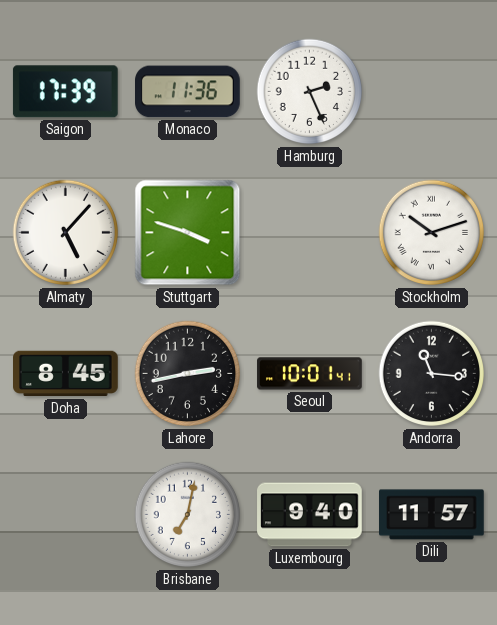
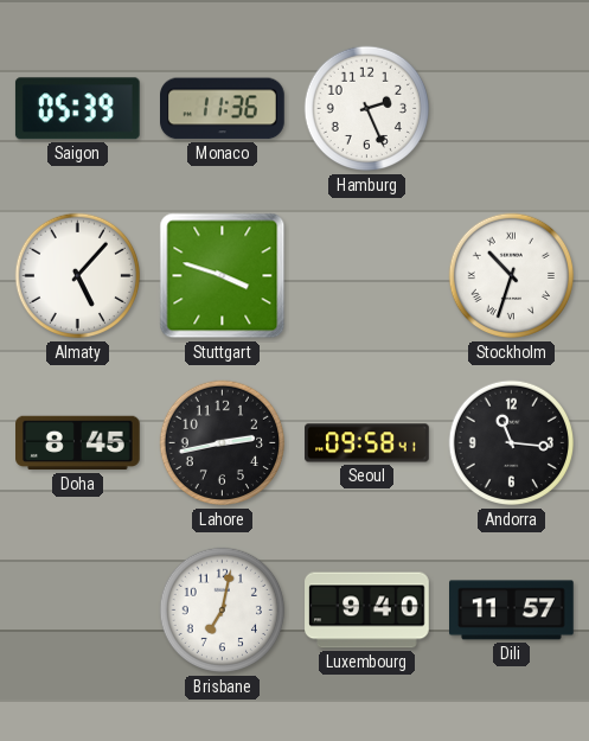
Saigon: 17:39 -> 05:39
Stockholm: 10:12 -> 10:33
Seoul: 10:01 -> 09:58
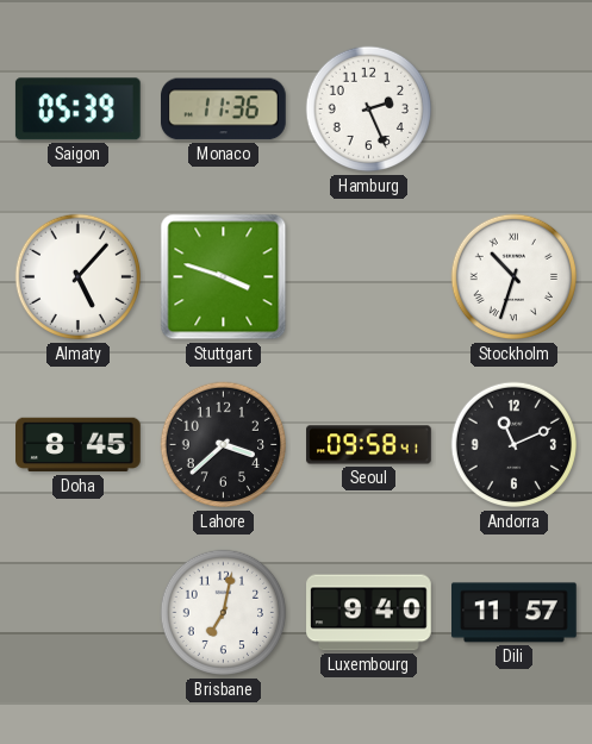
Lahore: 2:43 -> 3:38
Andorra: 11:16 -> 11:11
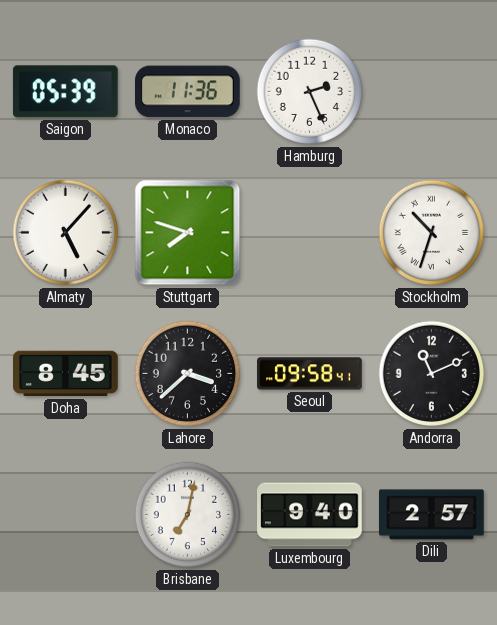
Stuttgart: 3:48 -> 7:48
Dili: 11:57 -> 2:57
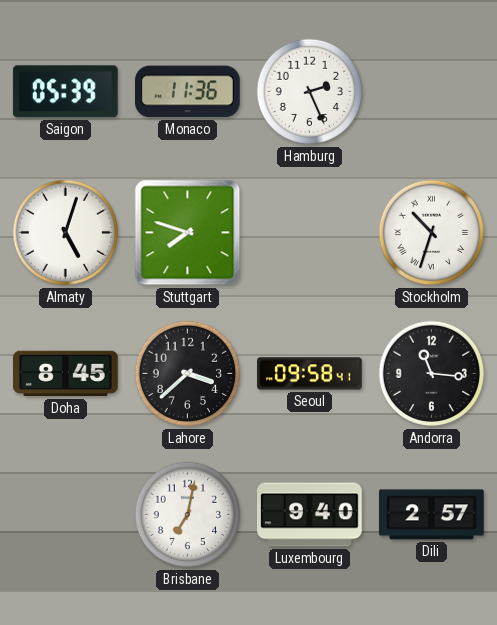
Almaty: 5:07 -> 5:03
Andorra: 11:11 -> 11:16
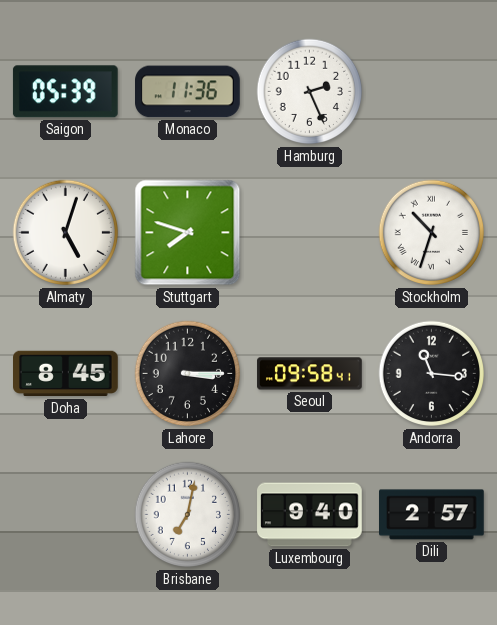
Lahore: 3:38 -> 3:15
